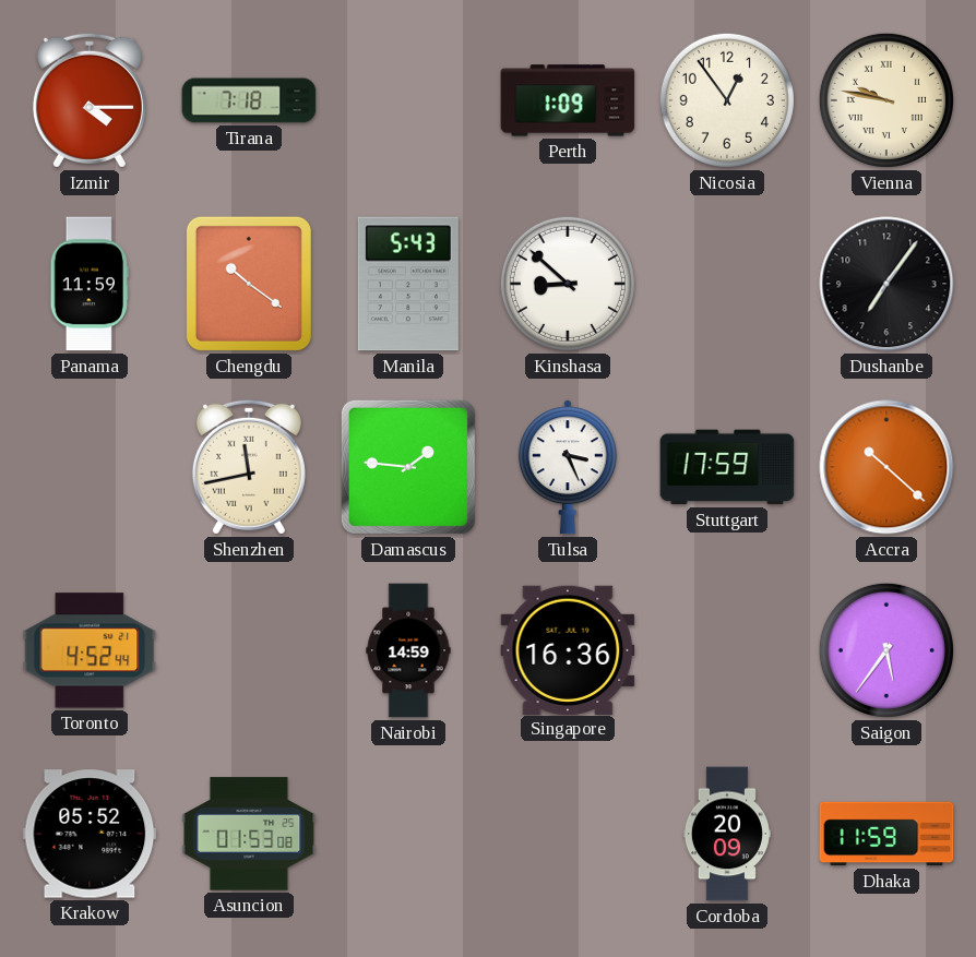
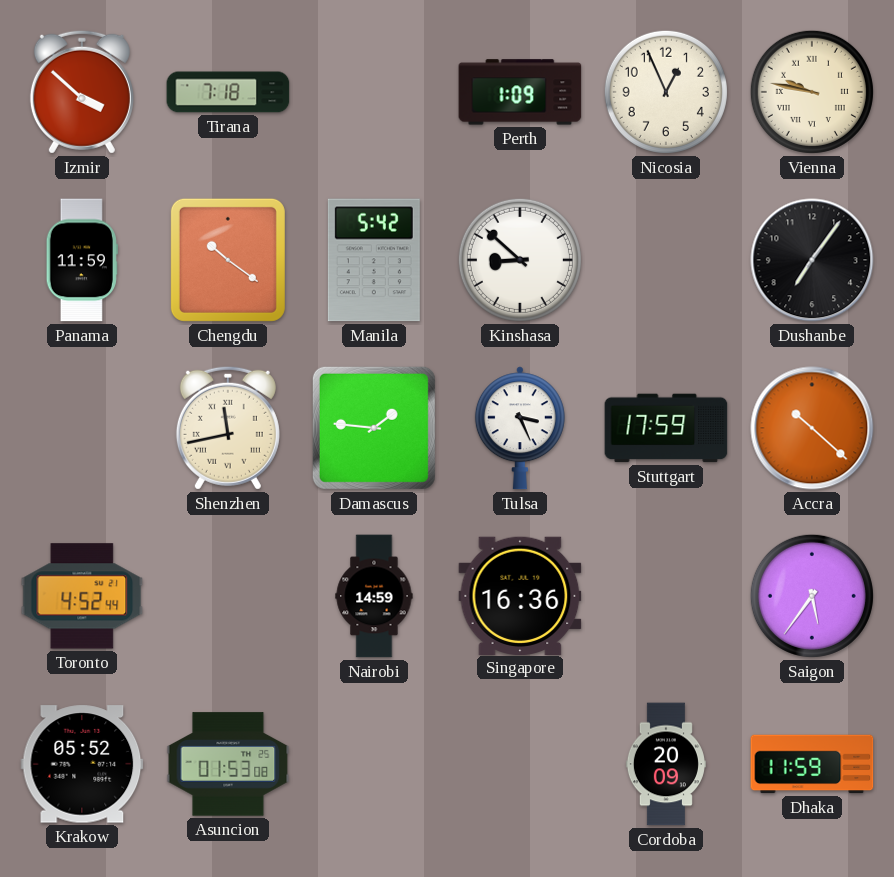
Izmir: 4:15 -> 3:52
Nicosia: 12:54 -> 12:56
Manila: 5:43 -> 5:42
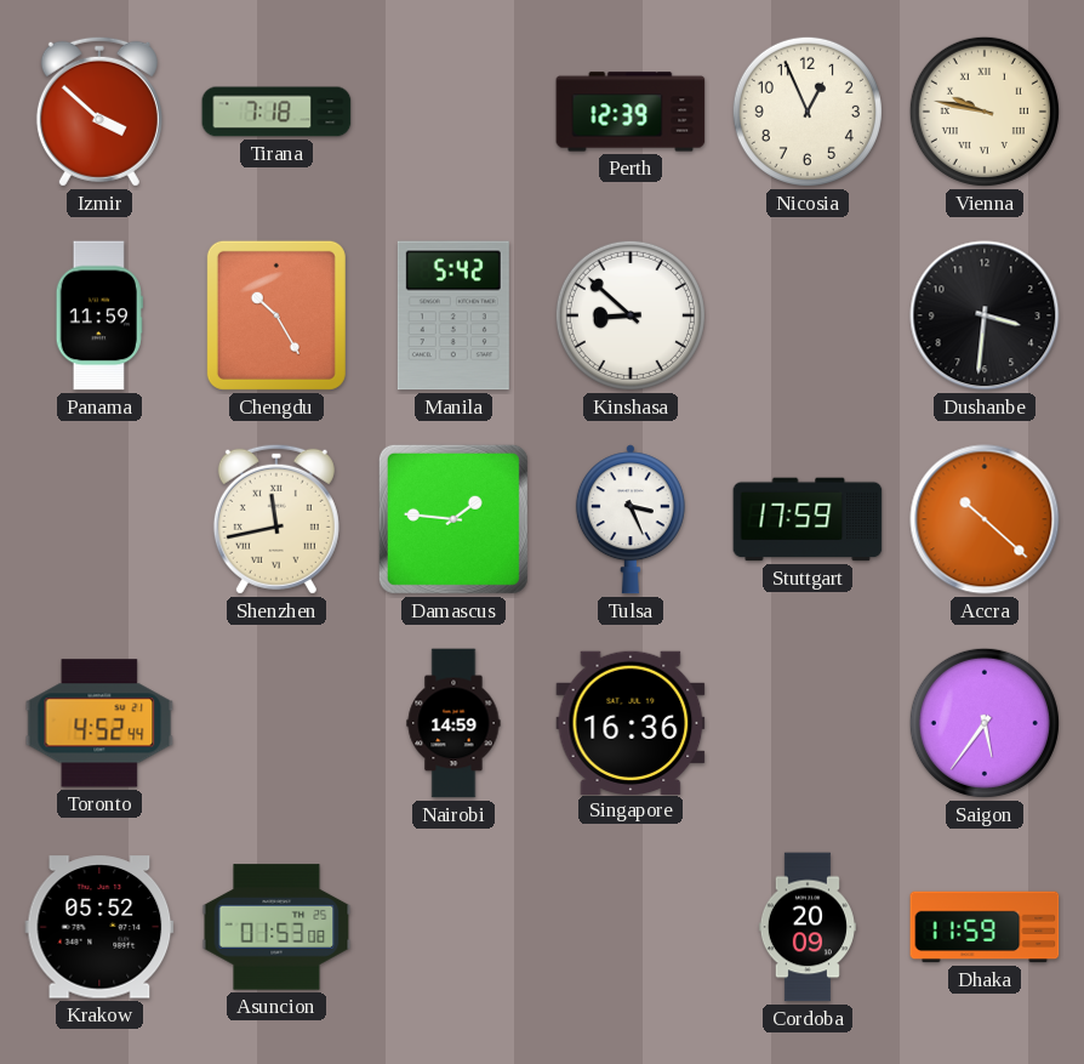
Perth: 1:09 -> 12:39
Chengdu: 10:21 -> 10:25
Dushanbe: 7:06 -> 3:31
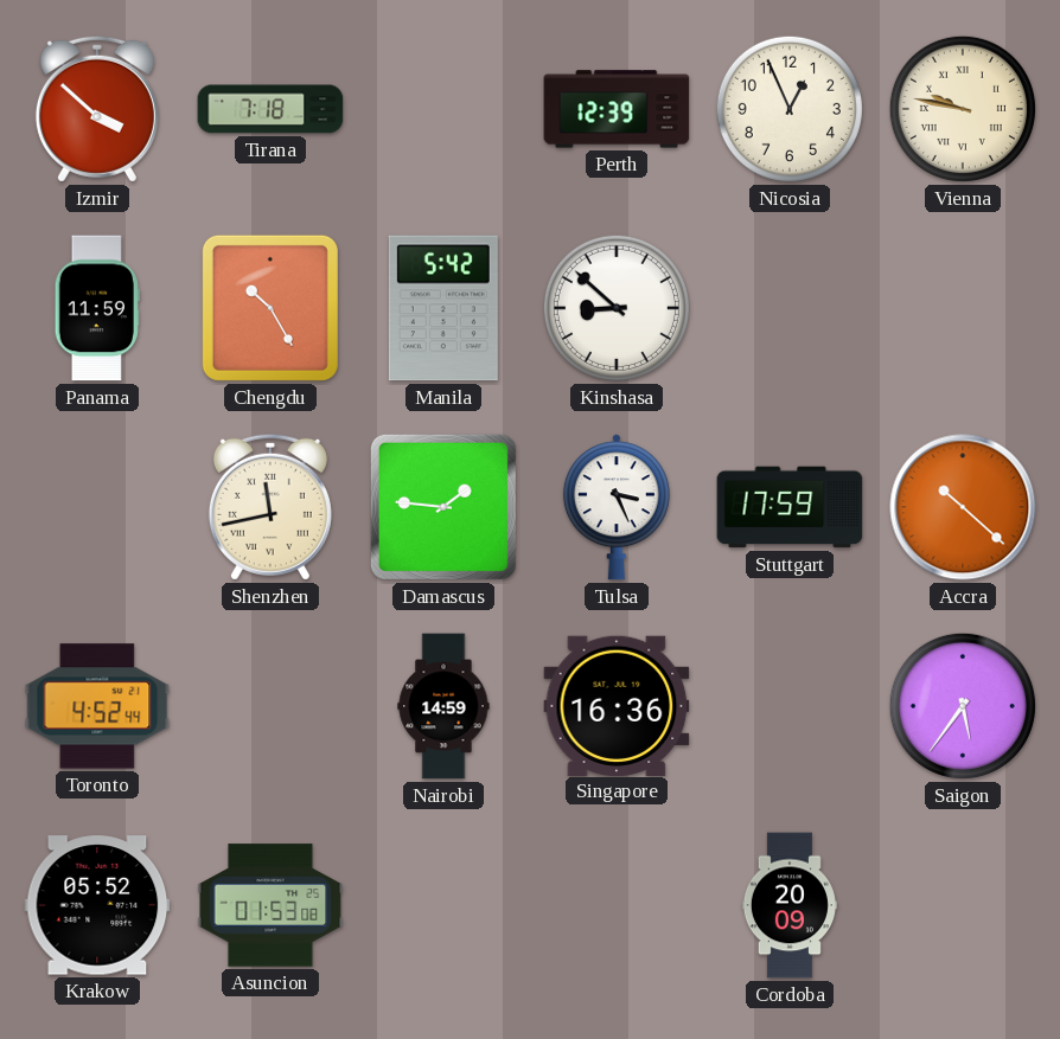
Dushanbe: 3:31 -> none
Dhaka: 11:59 -> none
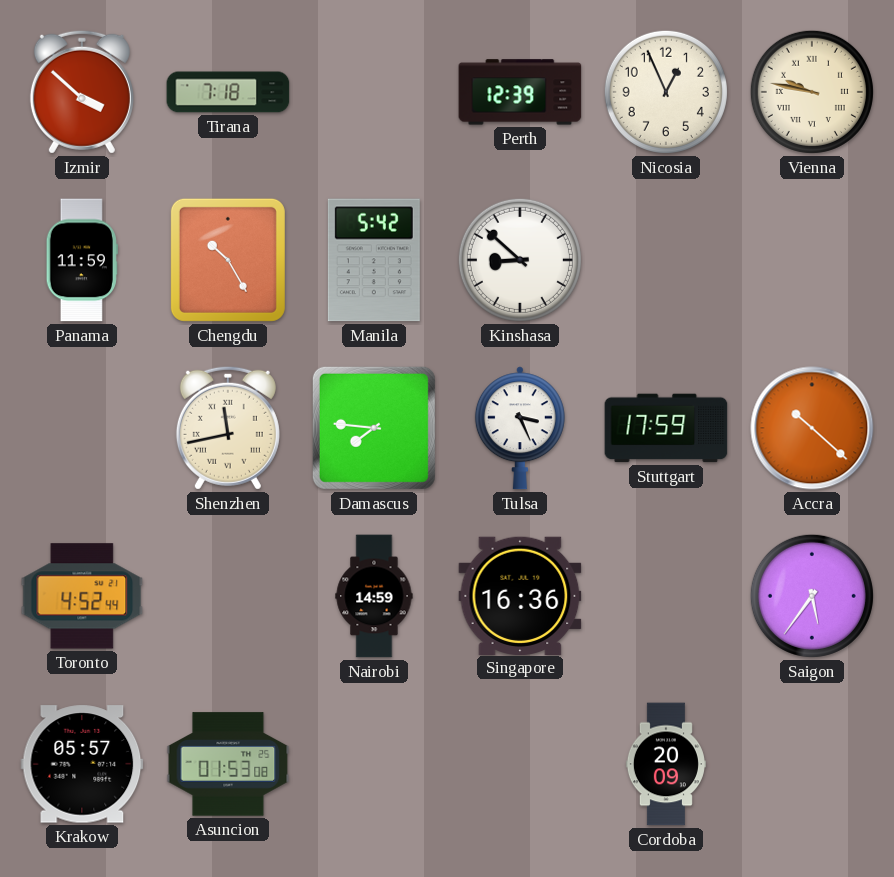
Damascus: 1:46 -> 7:46
Krakow: 05:52 -> 05:57
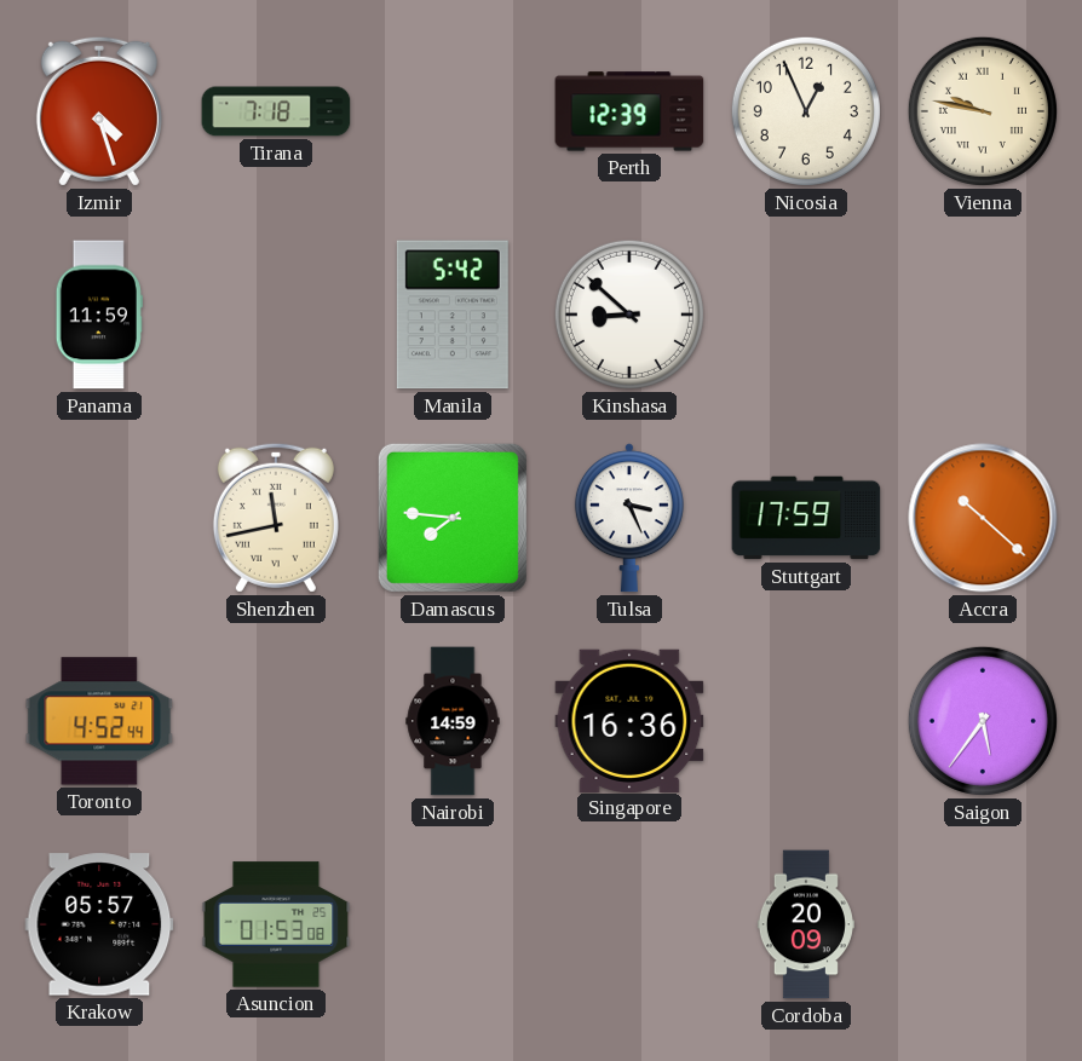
Izmir: 3:52 -> 4:27
Chengdu: 10:25 -> none
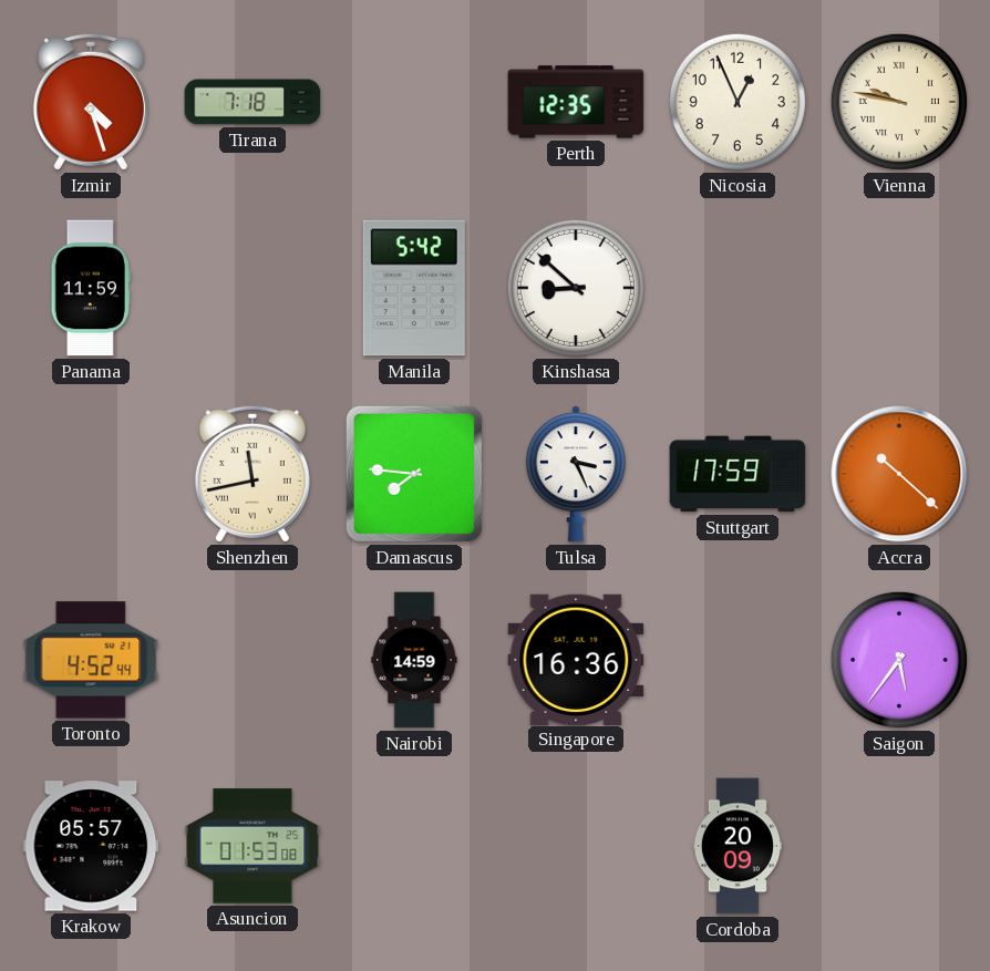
Perth: 12:39 -> 12:35
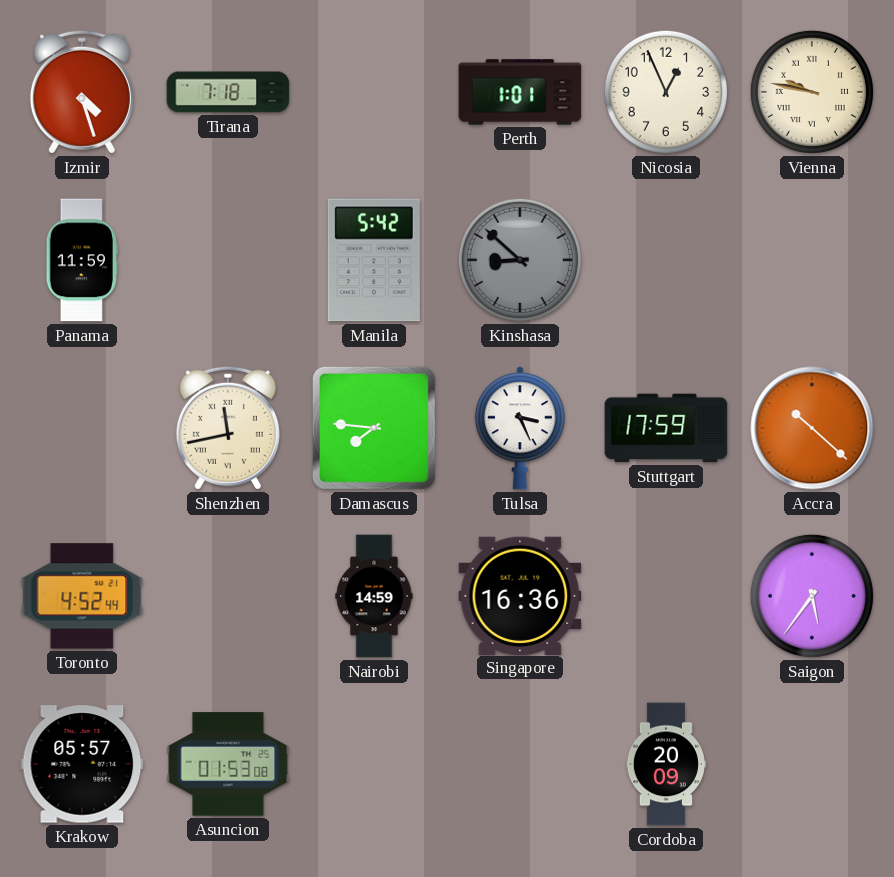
Perth: 12:35 -> 1:01
Kinshasa dial: white -> grey
